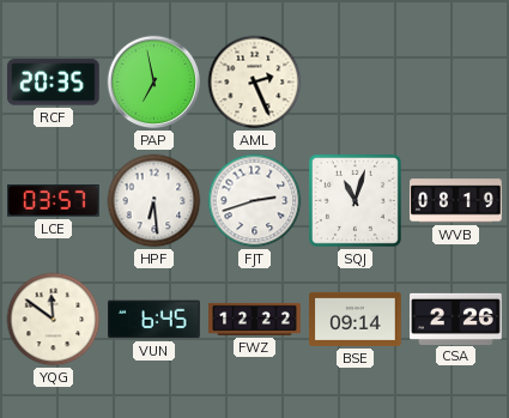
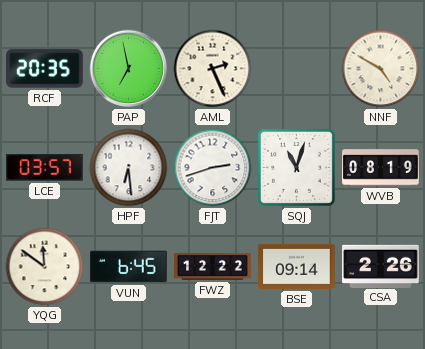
NNF: none -> 4:50
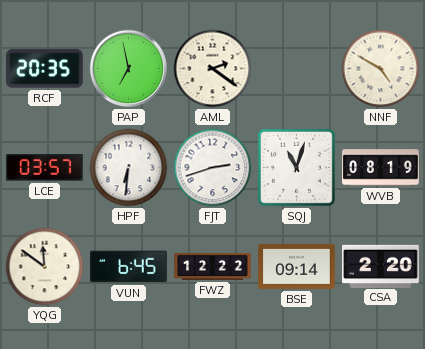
AML: 2:26 -> 2:21
HPF: 6:29 -> 6:31
CSA: 2:26 -> 2:20
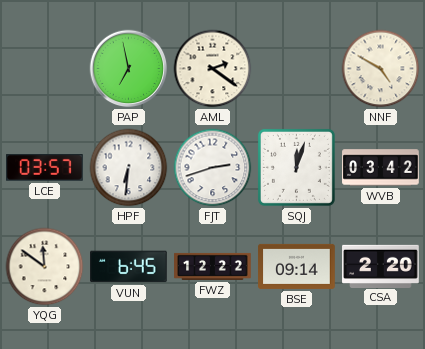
RCF: 20:35 -> none
SQJ: 11:03 -> 12:03
WVB: 08:19 -> 03:42
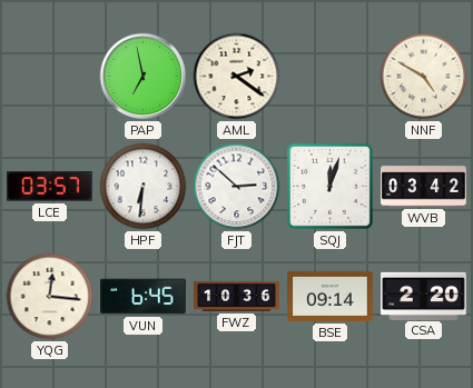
FJT: 2:42 -> 2:52
YQG: 11:51 -> 12:16
FWZ: 12:22 -> 10:36
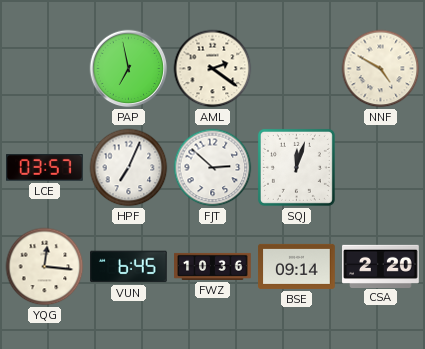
HPF: 6:31 -> 7:04
WVB: 03:42 -> none
